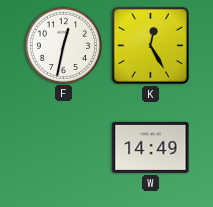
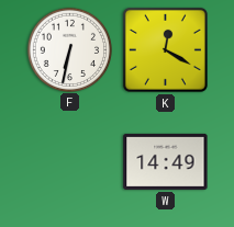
F: 12:32 -> 6:32
K: 12:25 -> 12:20
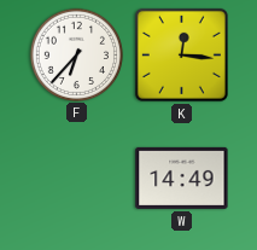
F: 6:32 -> 6:37
K: 12:20 -> 12:16
